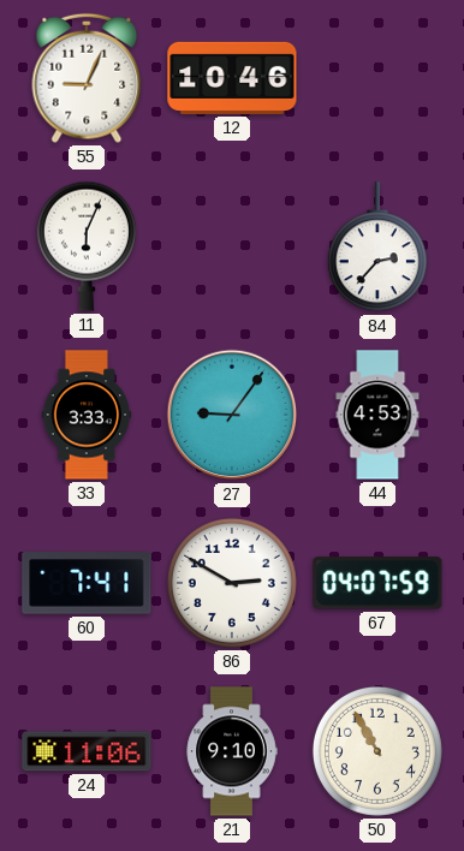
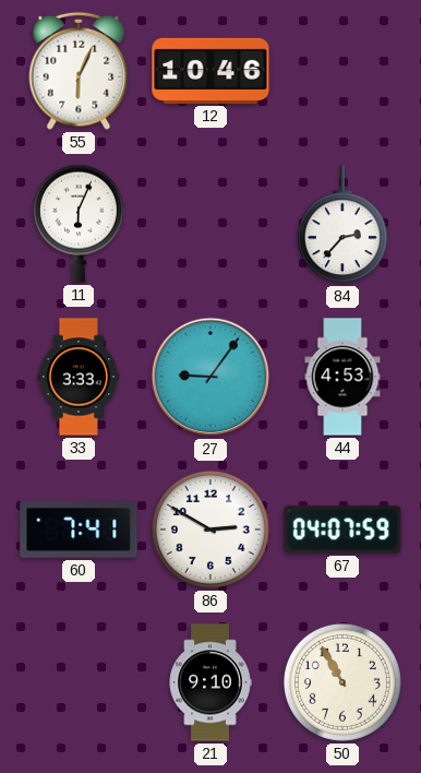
55: 9:04 -> 6:04
24: 11:06 -> none
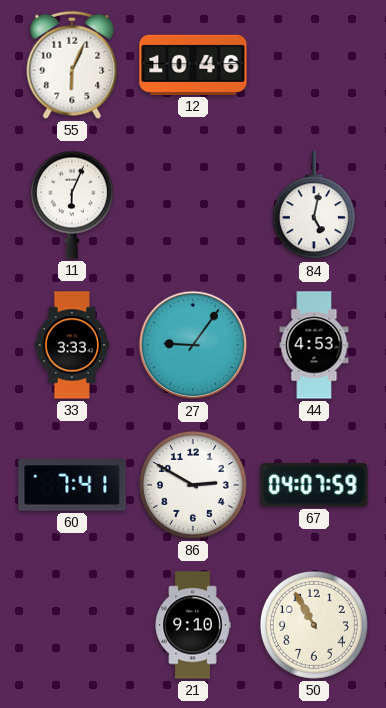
84: 2:37 -> 5:02
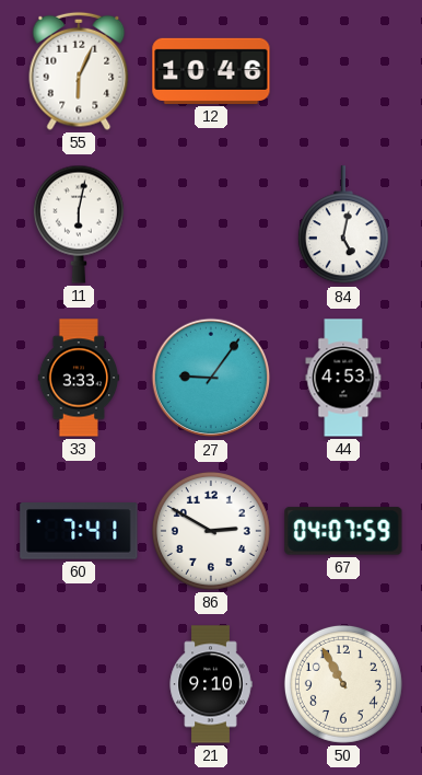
11: 6:04 -> 6:02
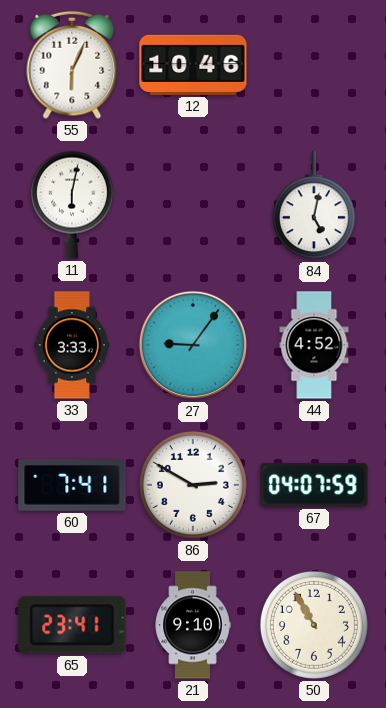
44: 4:53 -> 4:52
65: none -> 23:41
